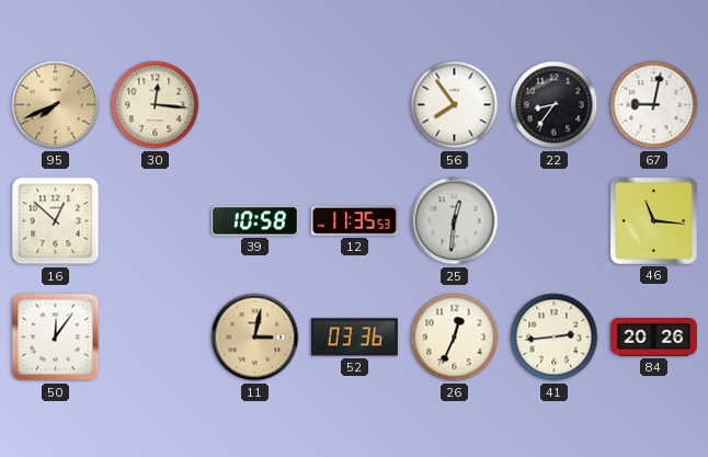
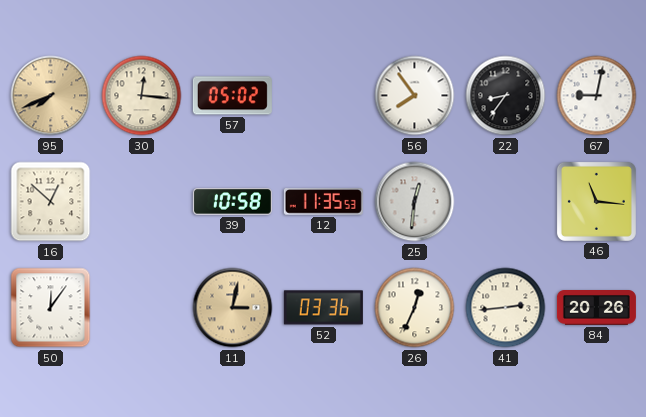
57: none -> 05:02
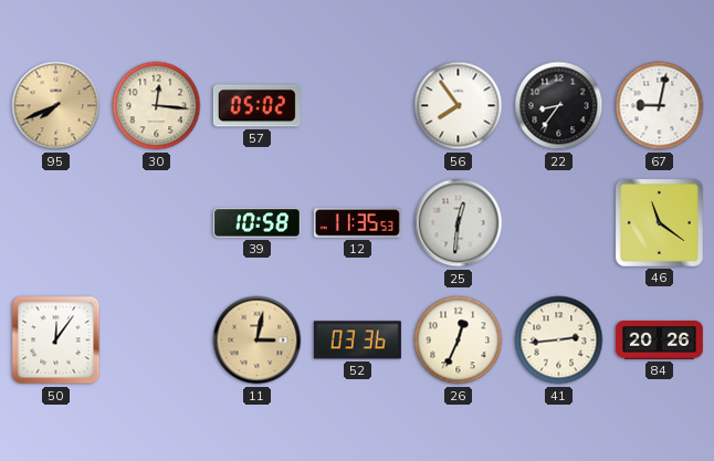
16: 12:52 -> none
46: 11:16 -> 11:21
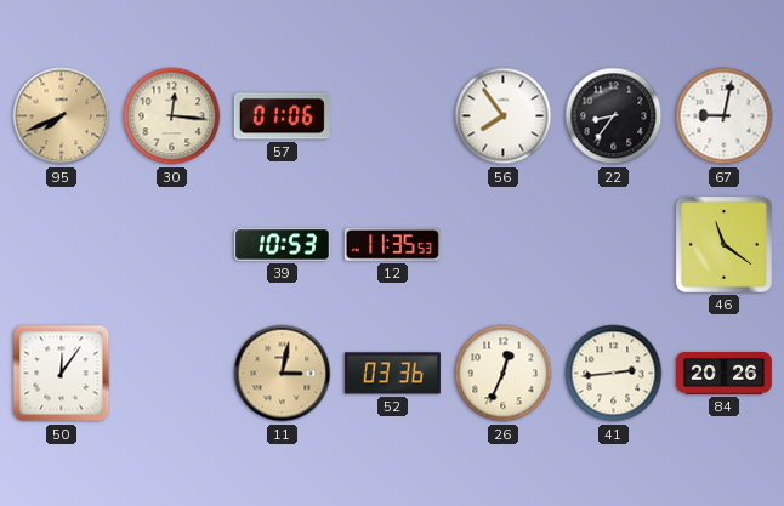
57: 05:02 -> 01:06
39: 10:58 -> 10:53
25: 12:31 -> none
